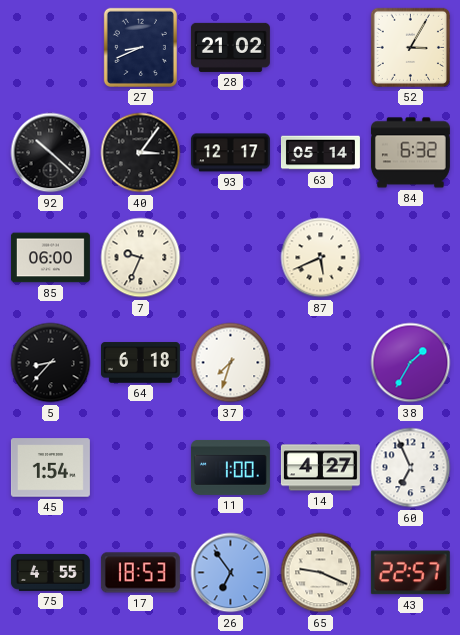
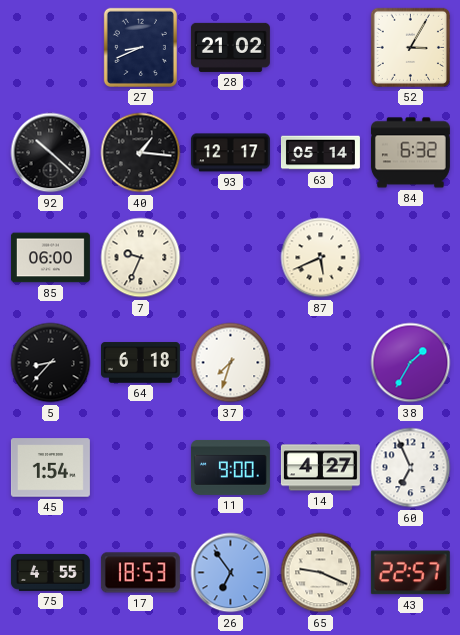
40: 3:06 -> 1:16
11: 1:00 -> 9:00
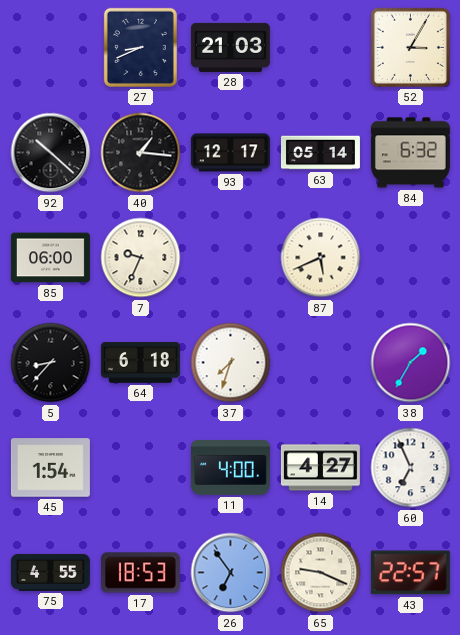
28: 21:02 -> 21:03
11: 9:00 -> 4:00
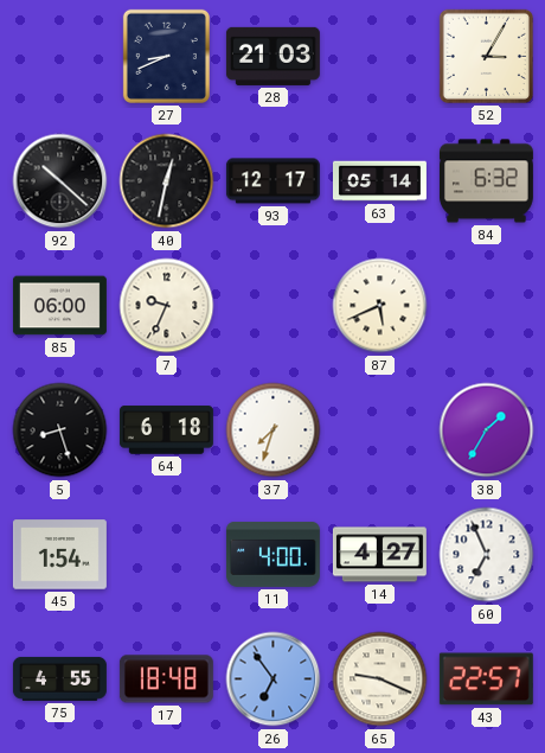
40: 1:16 -> 12:32
5: 8:37 -> 8:27
17: 18:53 -> 18:48
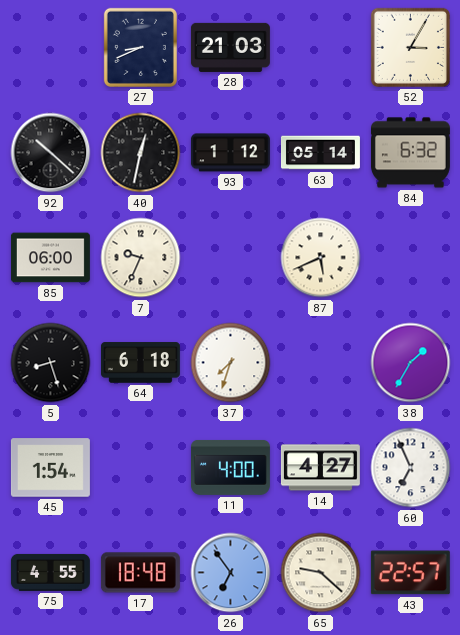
93: 12:17 -> 1:12
65: 9:19 -> 9:22
